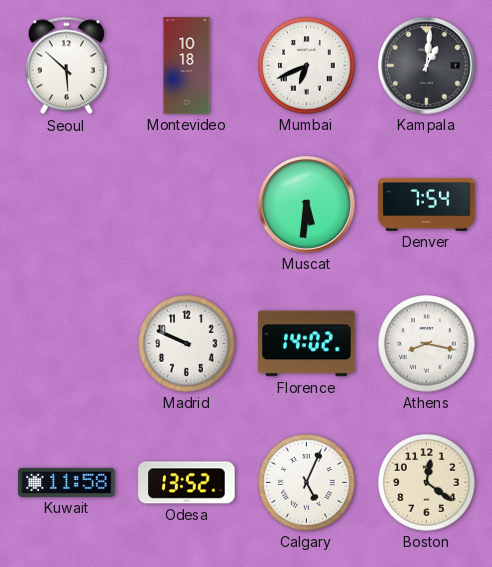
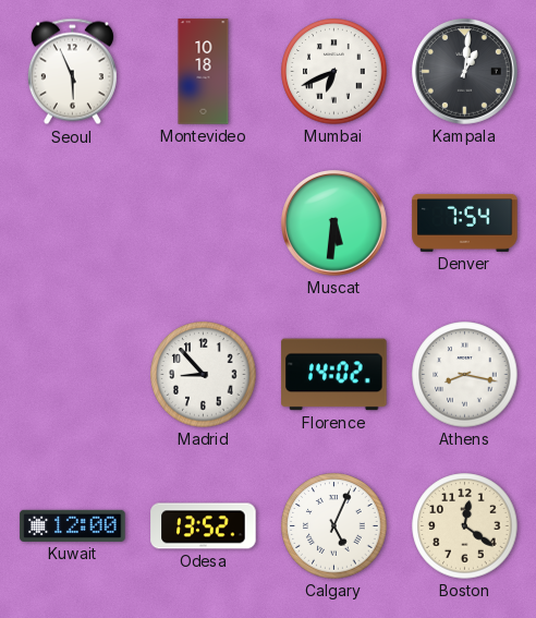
Seoul: 5:52 -> 5:56
Madrid: 9:49 -> 8:53
Kuwait: 11:58 -> 12:00
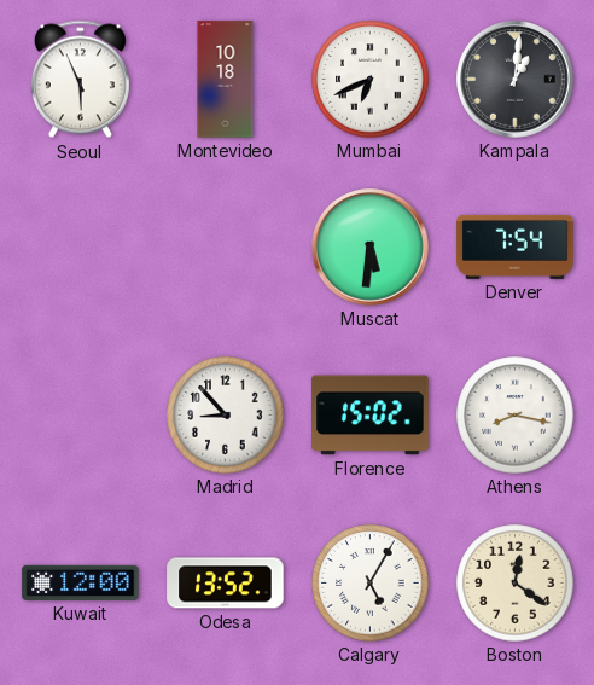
Florence: 14:02 -> 15:02
Calgary: 5:04 -> 5:05
